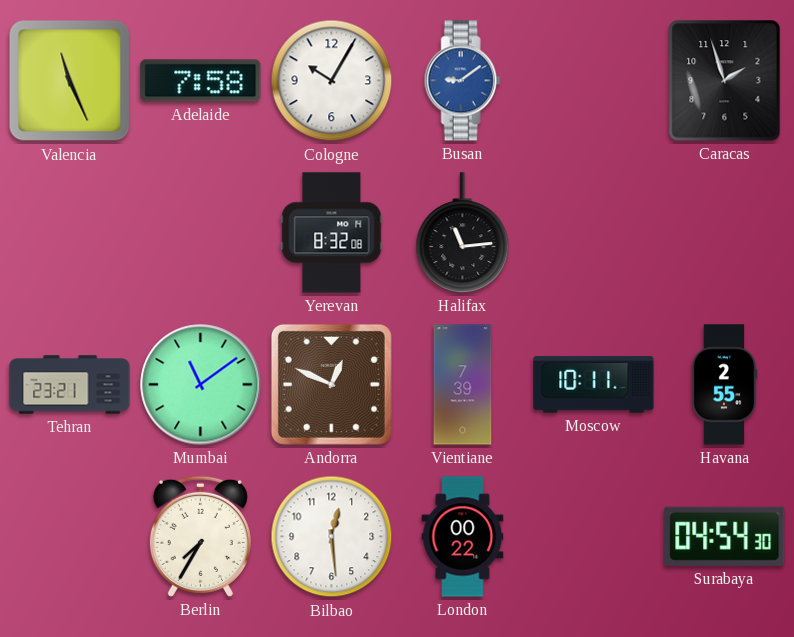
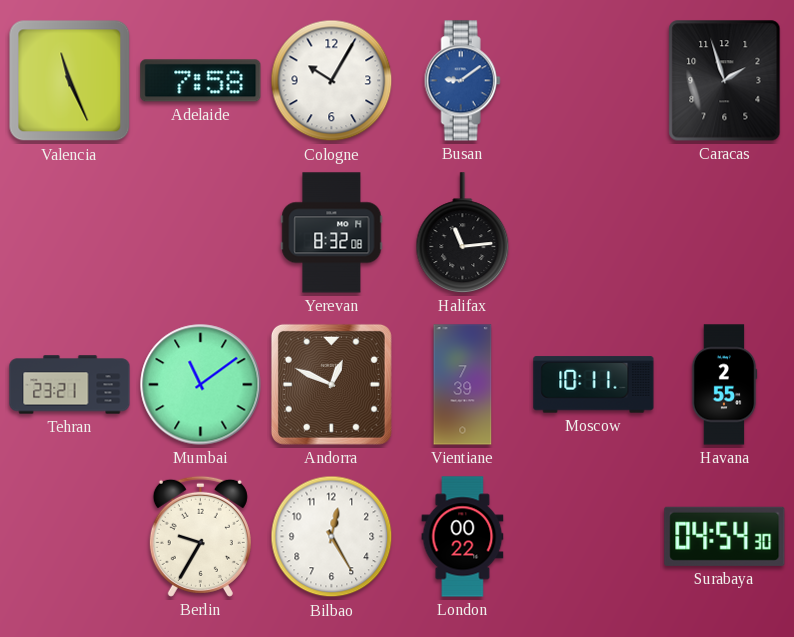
Berlin: 7:35 -> 9:35
Bilbao: 12:29 -> 12:25
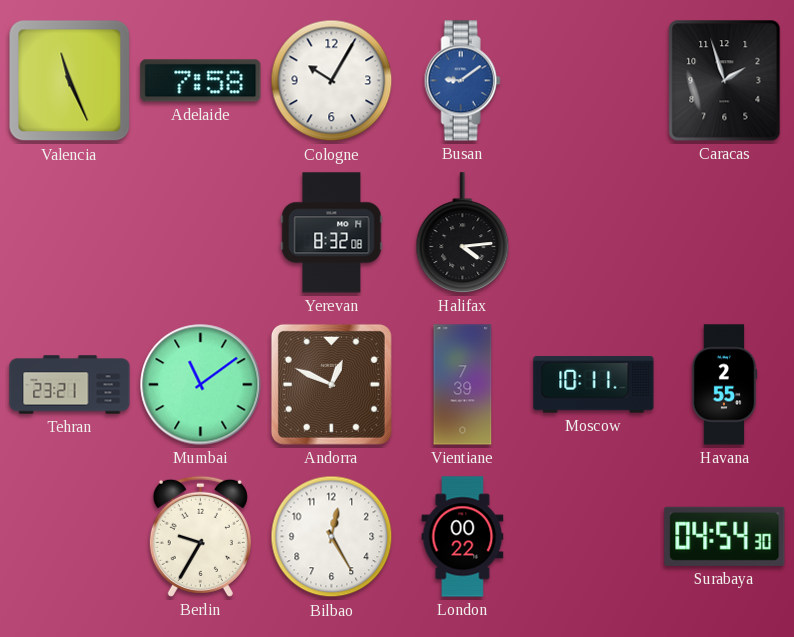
Halifax: 11:14 -> 4:14
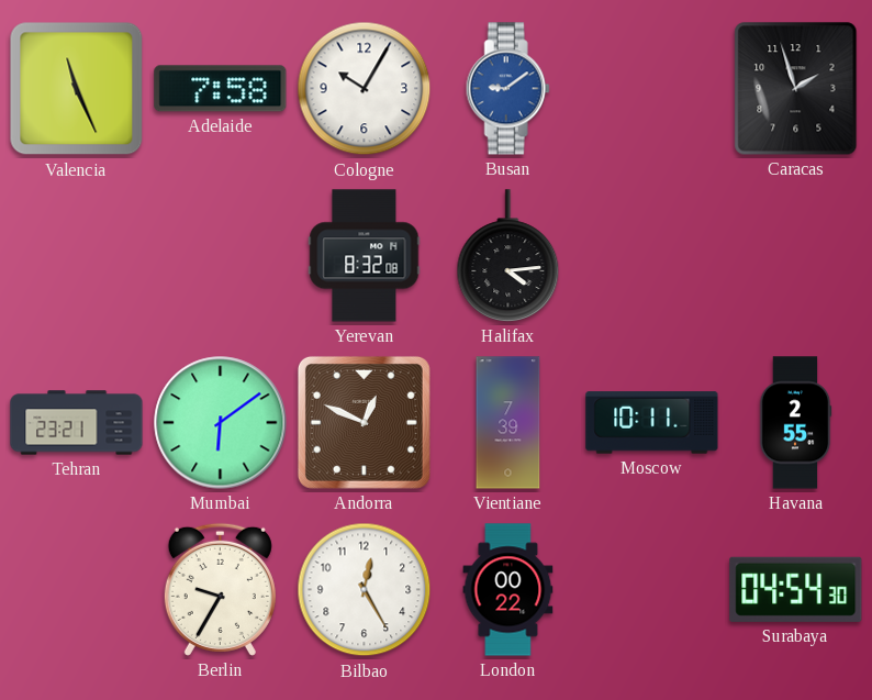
Mumbai: 11:09 -> 6:09
